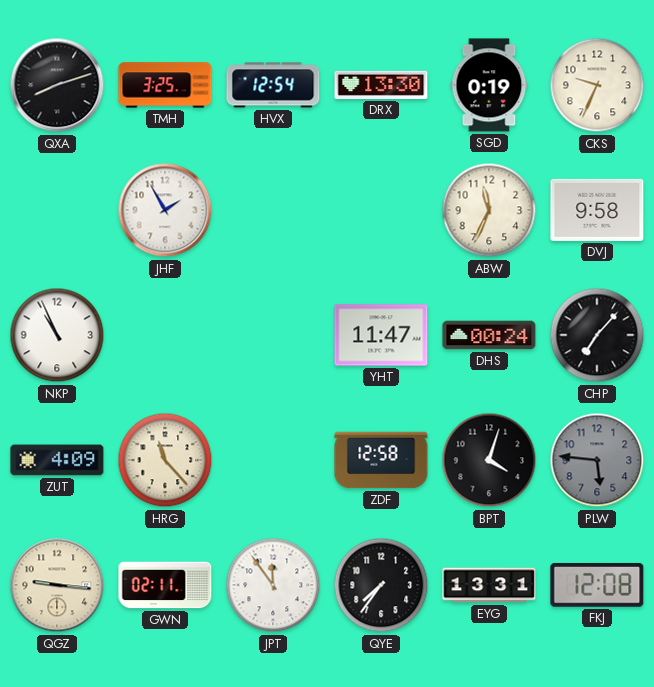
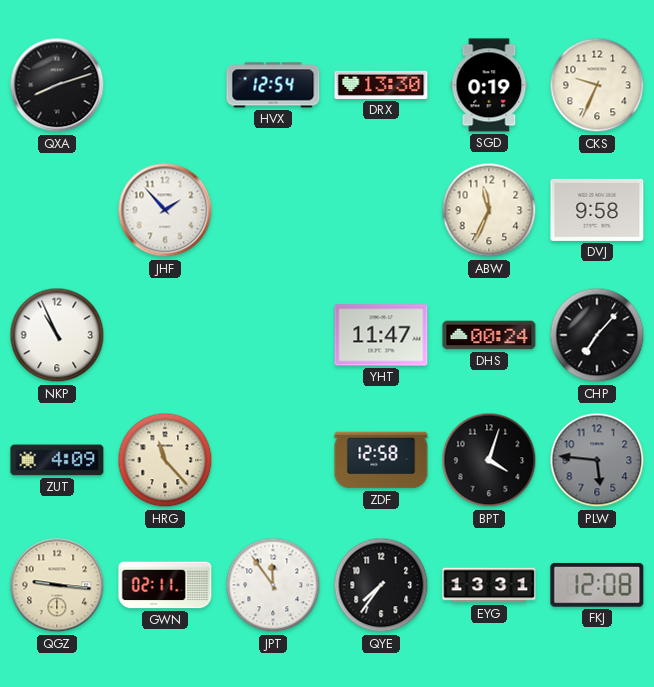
TMH: 3:25 -> none
JHF: 1:55 -> 1:53
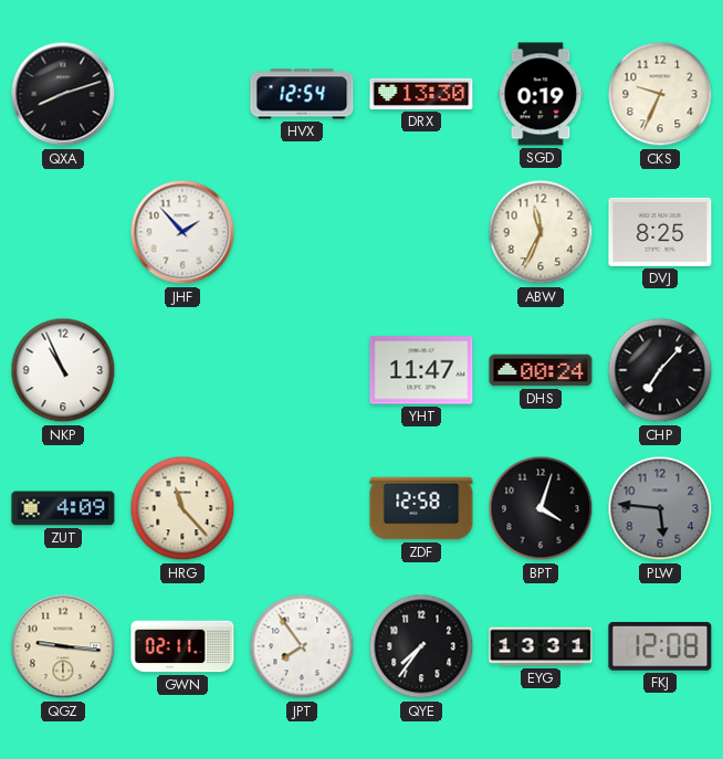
DVJ: 9:58 -> 8:25
JPT: 11:54 -> 7:54
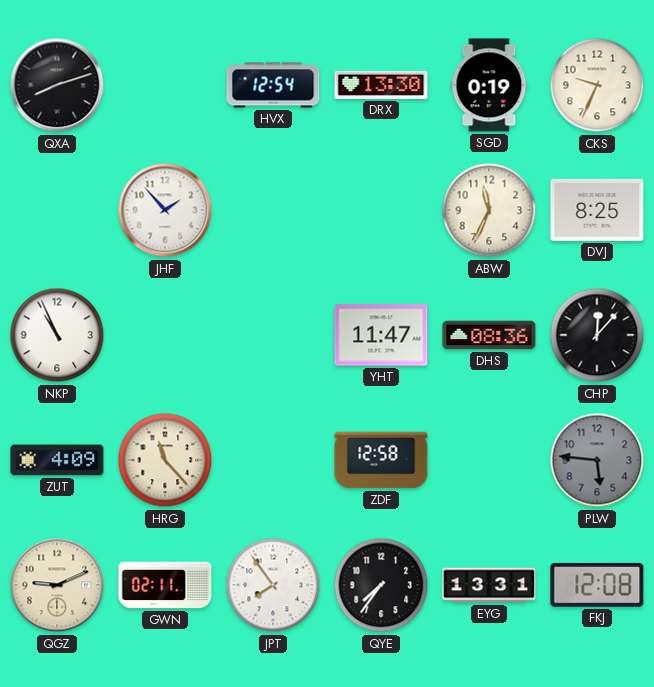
DHS: 00:24 -> 08:36
CHP: 7:07 -> 12:07
BPT: 4:03 -> none
QGZ: 9:16 -> 9:11
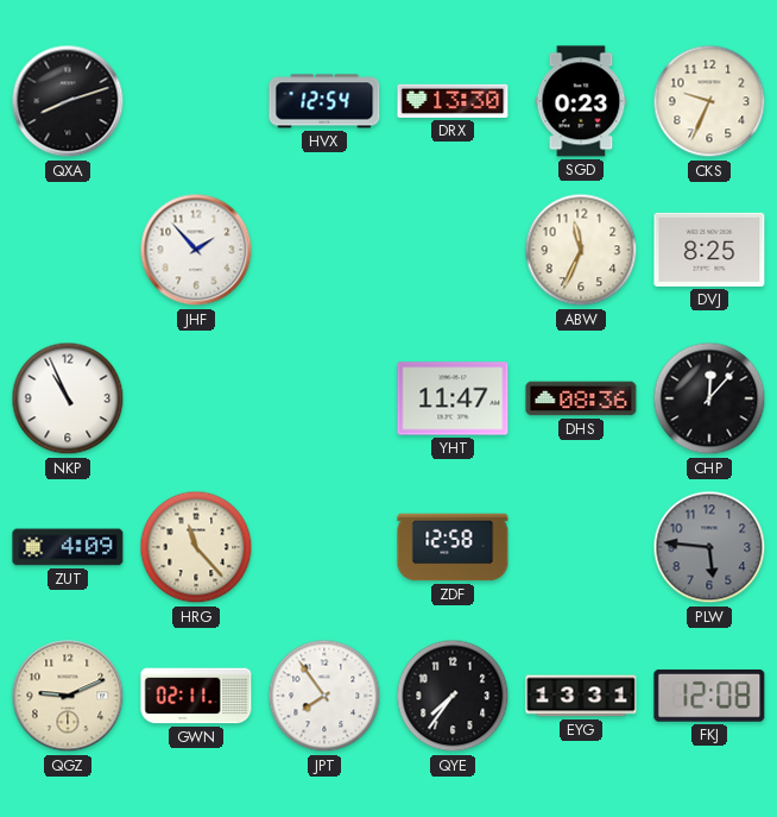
SGD: 0:19 -> 0:23
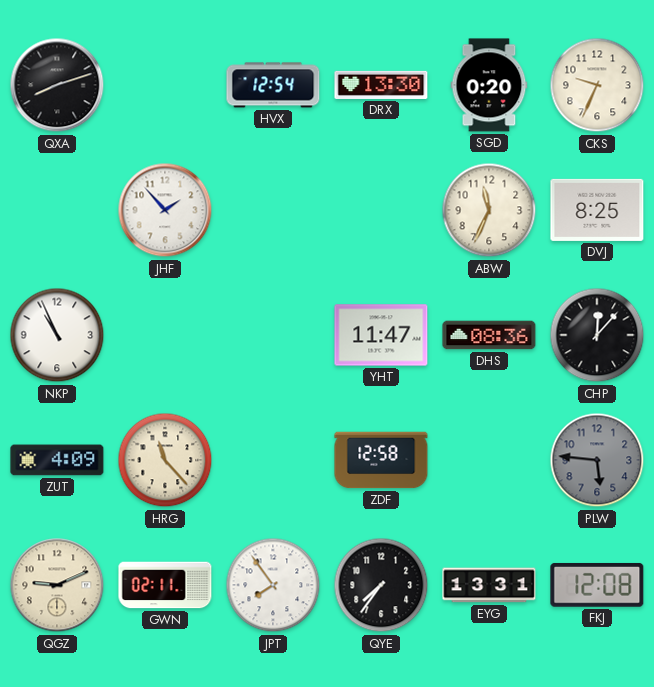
SGD: 0:23 -> 0:20
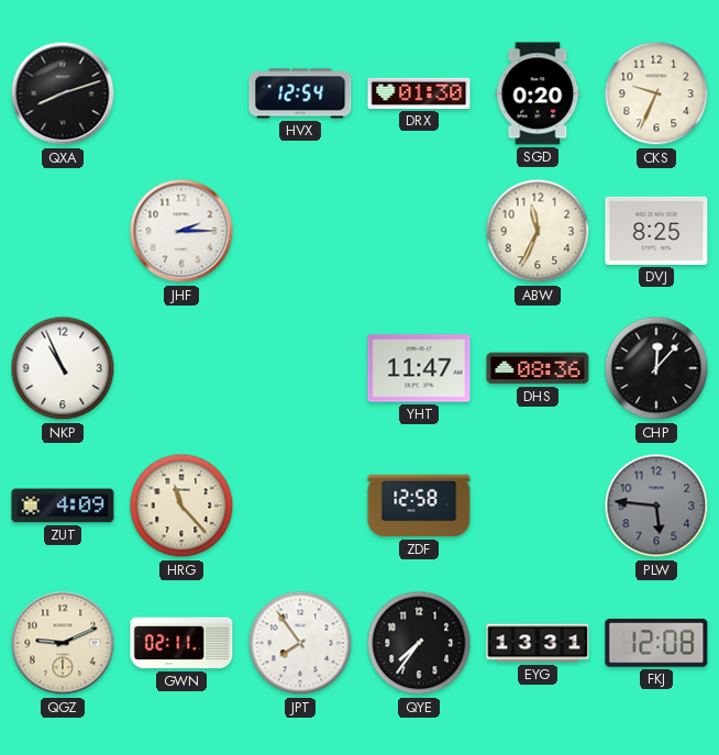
DRX: 13:30 -> 01:30
JHF: 1:53 -> 2:15
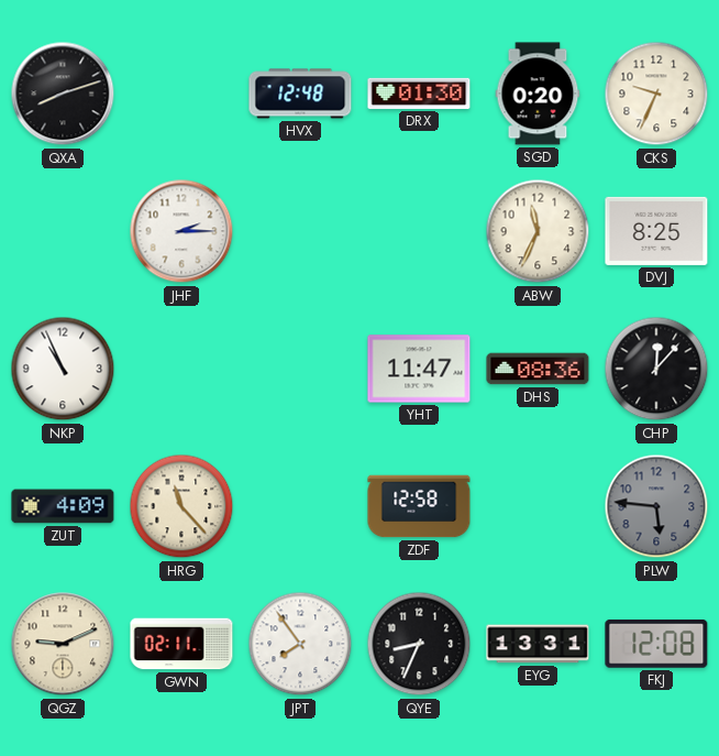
HVX: 12:54 -> 12:48
QYE: 7:36 -> 8:34
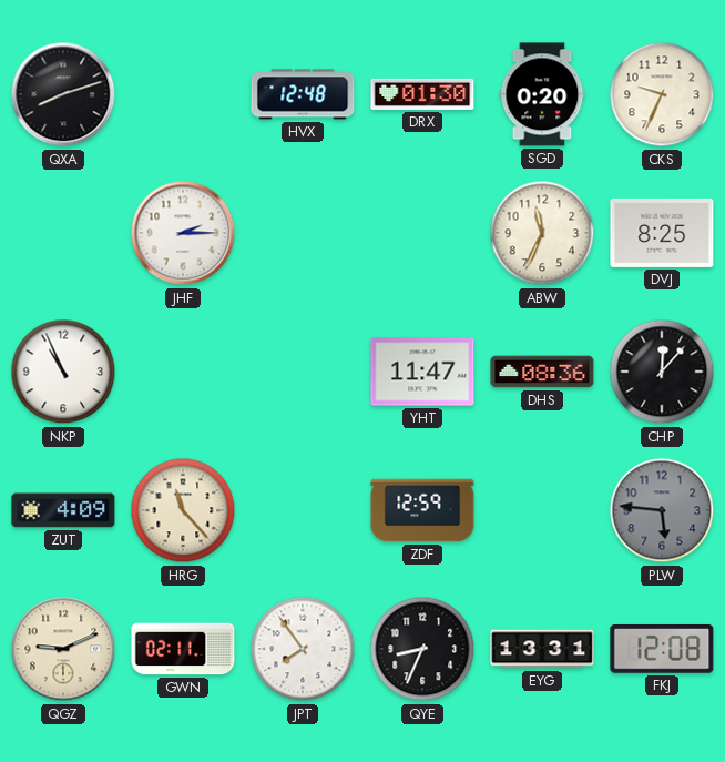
ZDF: 12:58 -> 12:59
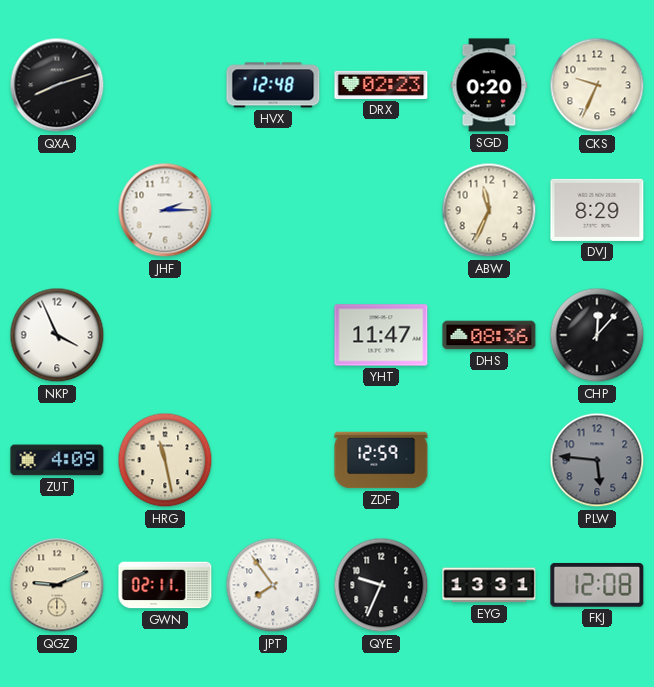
DRX: 01:30 -> 02:23
DVJ: 8:25 -> 8:29
NKP: 10:56 -> 3:56
HRG: 11:23 -> 11:28
QYE: 8:34 -> 9:34
